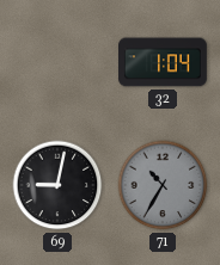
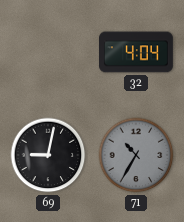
32: 1:04 -> 4:04
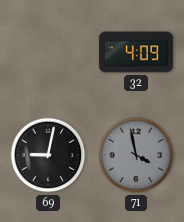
32: 4:04 -> 4:09
71: 10:35 -> 3:58
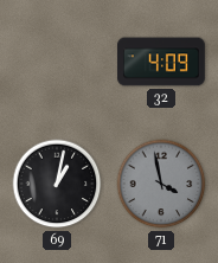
69: 9:02 -> 1:02
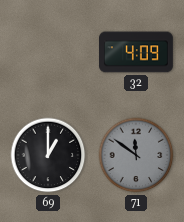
69: 1:02 -> 1:00
71: 3:58 -> 11:51
